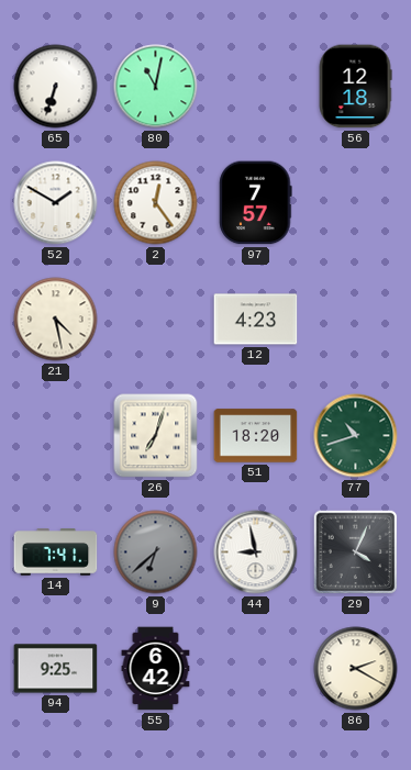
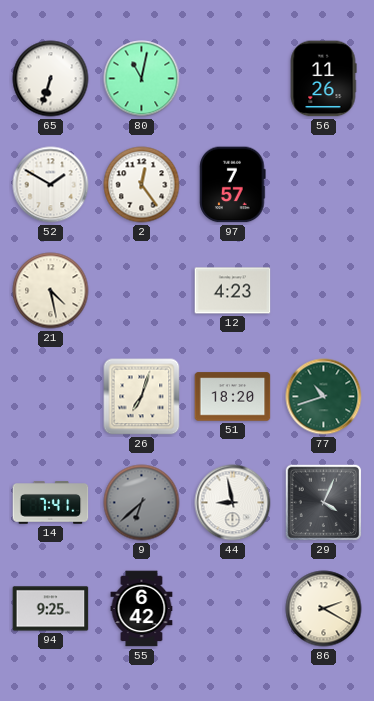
56: 12:18 -> 11:26
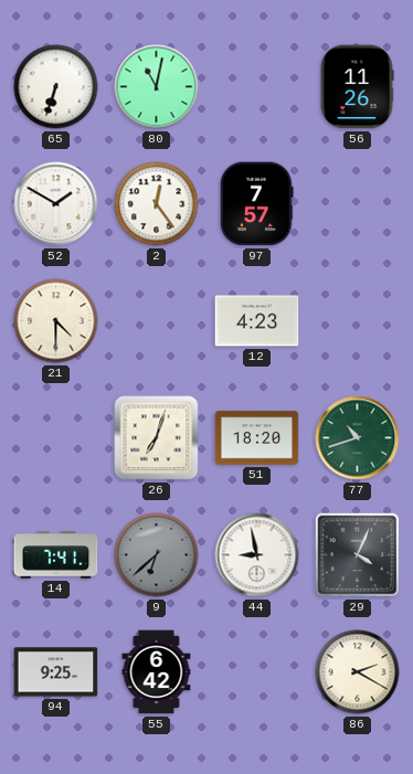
21: 4:28 -> 4:30
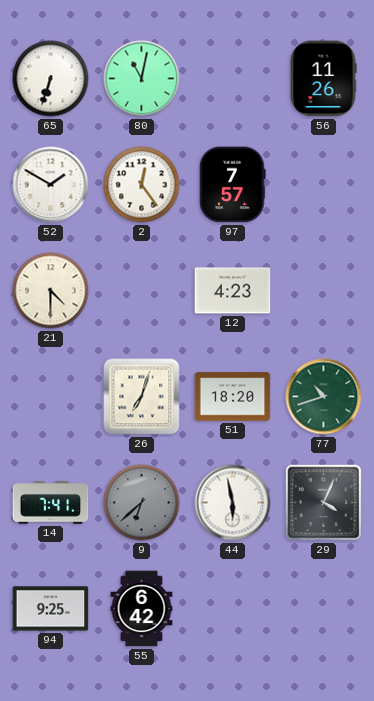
44: 8:58 -> 5:58
86: 2:20 -> none
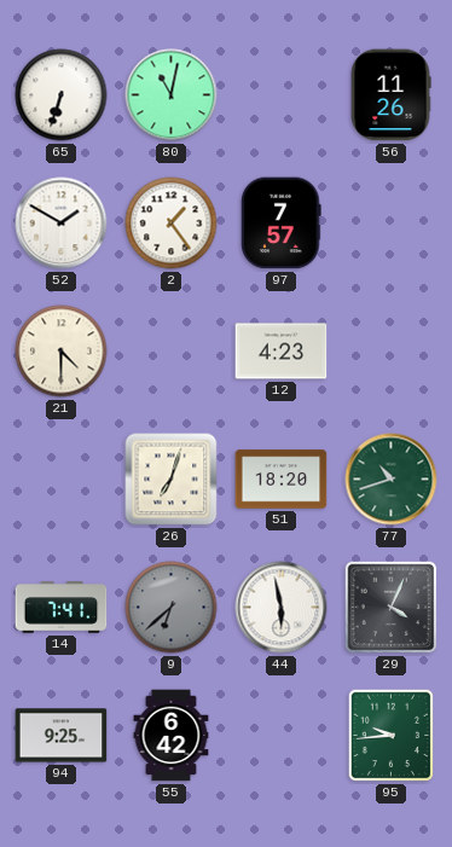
2: 12:24 -> 1:24
95: none -> 9:44
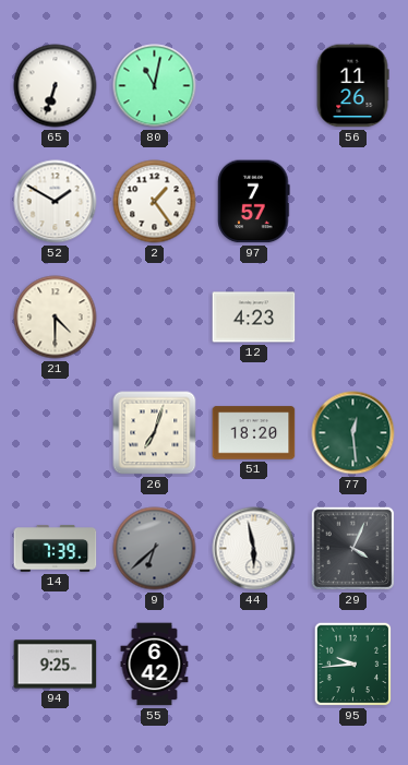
77: 10:42 -> 12:29
14: 7:41 -> 7:39
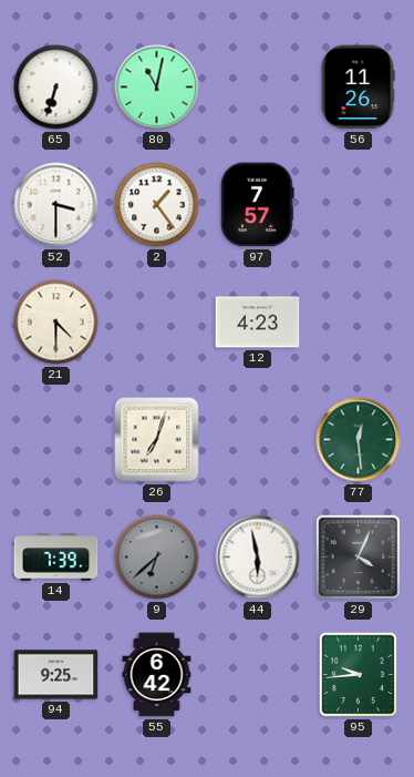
52: 1:50 -> 3:30
51: 18:20 -> none
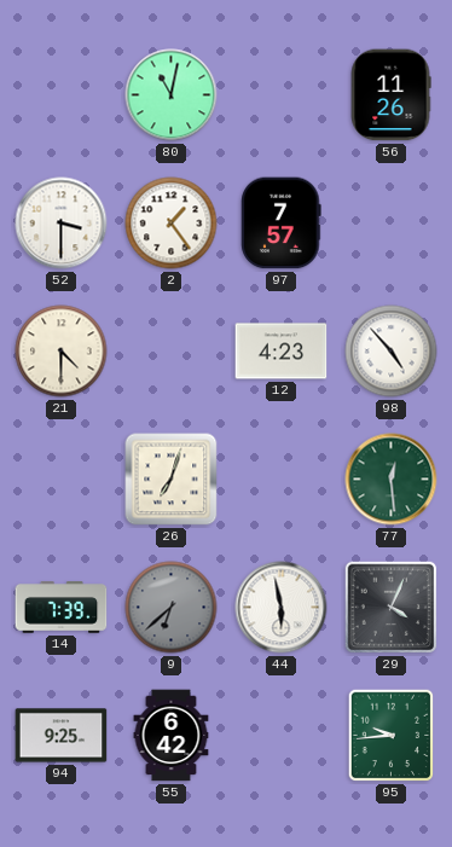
65: 6:33 -> none
98: none -> 4:53
